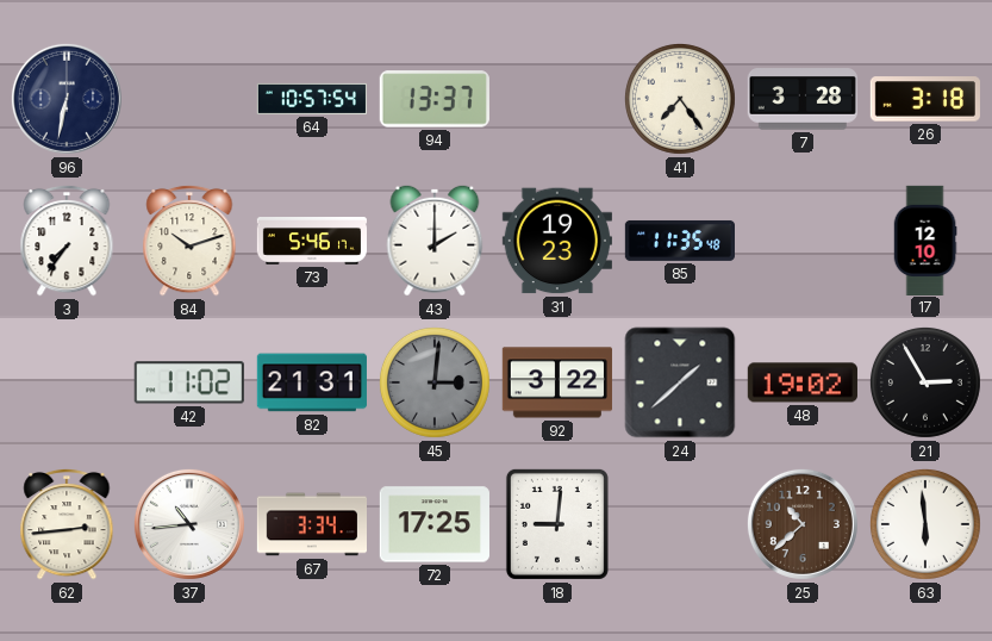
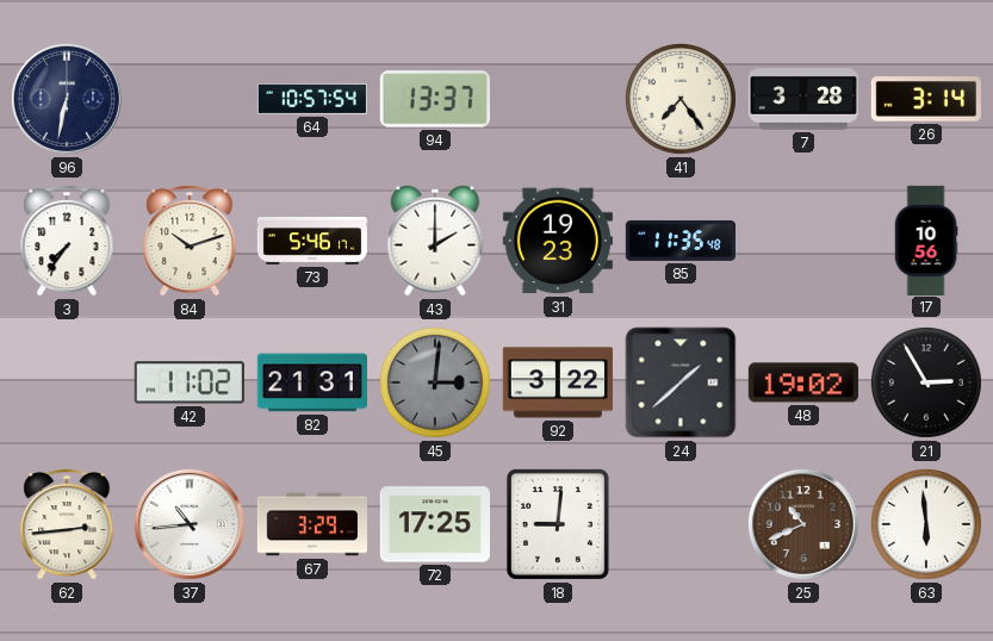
26: 3:18 -> 3:14
17: 12:10 -> 10:56
67: 3:34 -> 3:29
25: 10:38 -> 10:41
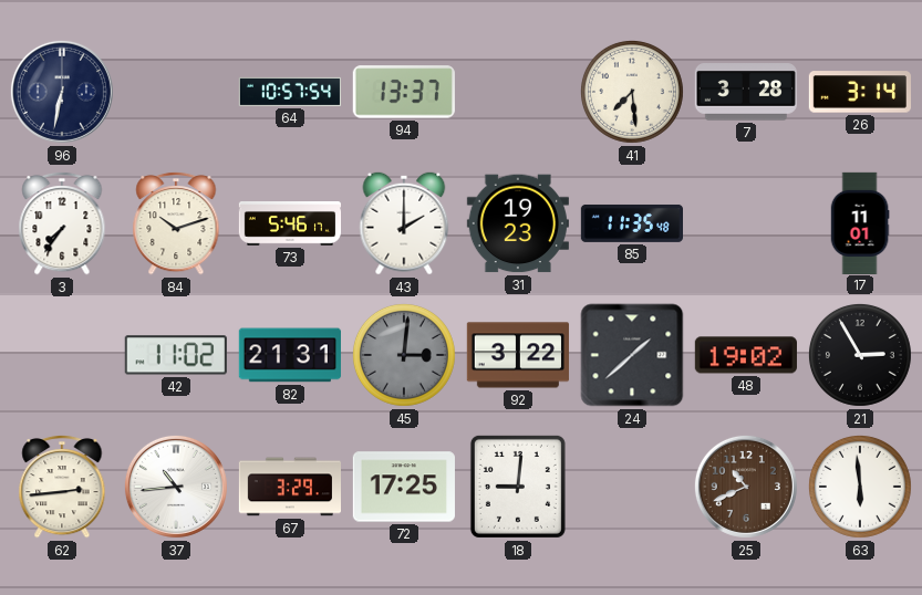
41: 7:24 -> 7:29
17: 10:56 -> 11:01
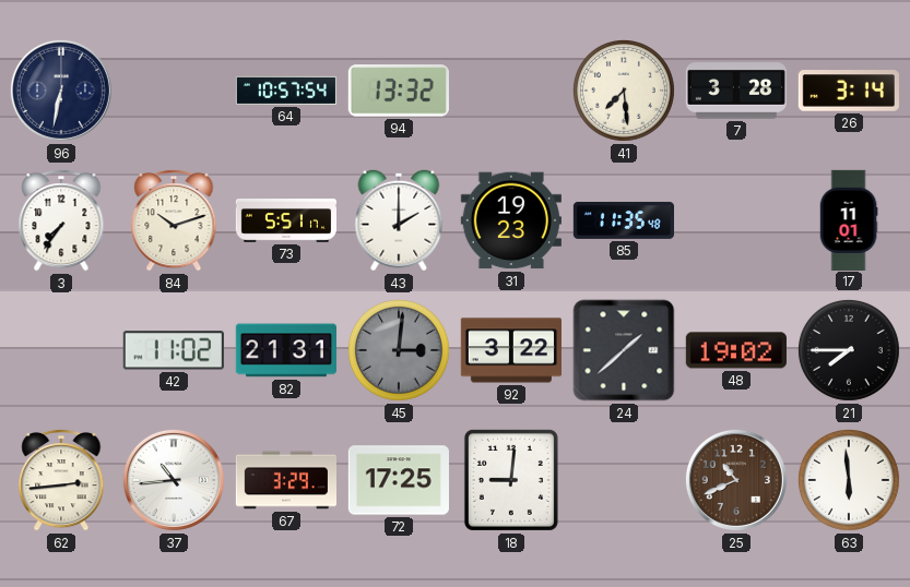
94: 13:37 -> 13:32
73: 5:46 -> 5:51
21: 2:55 -> 7:45
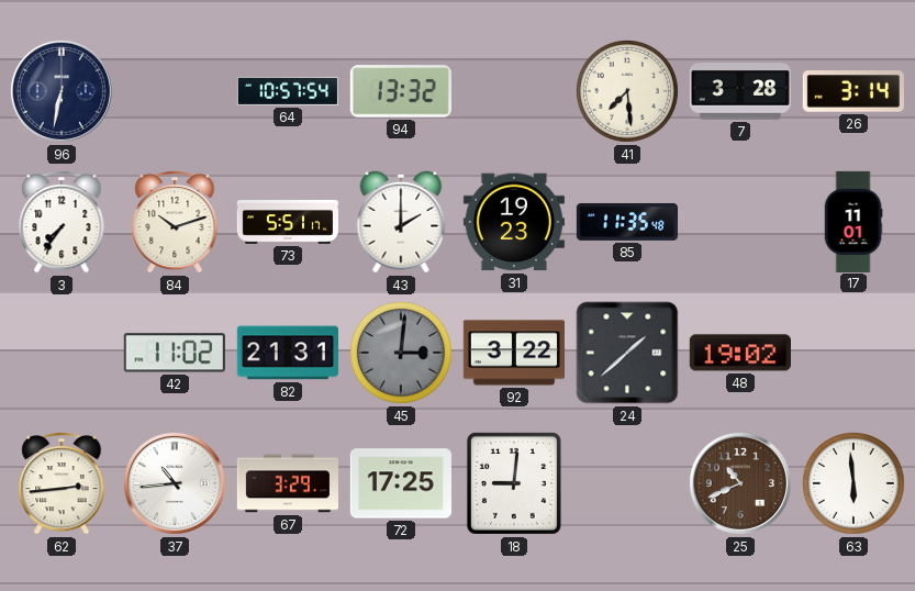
21: 7:45 -> none
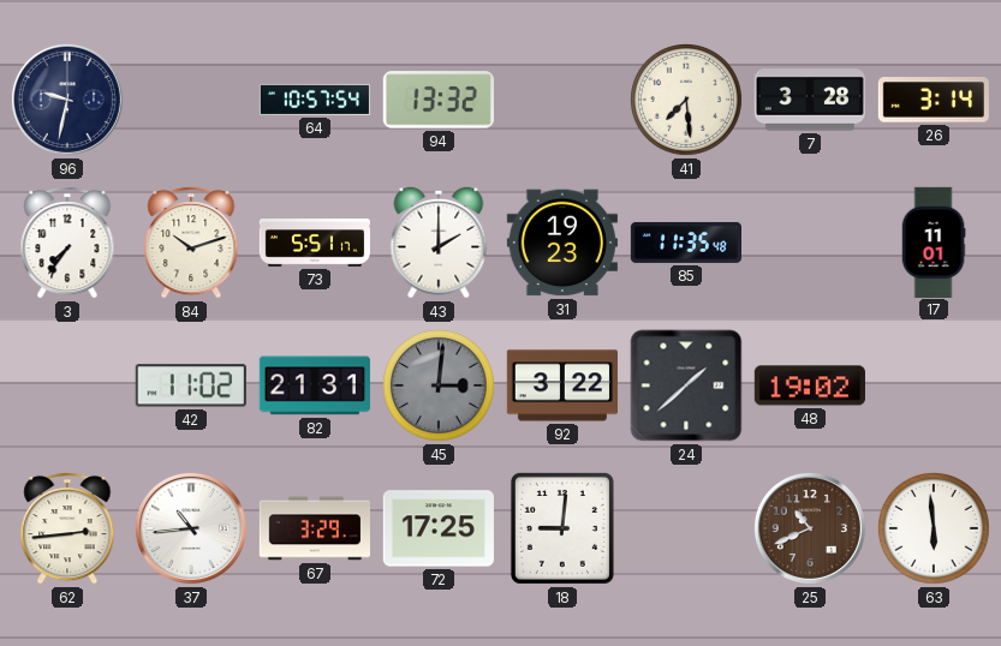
96: 6:32 -> 9:32
